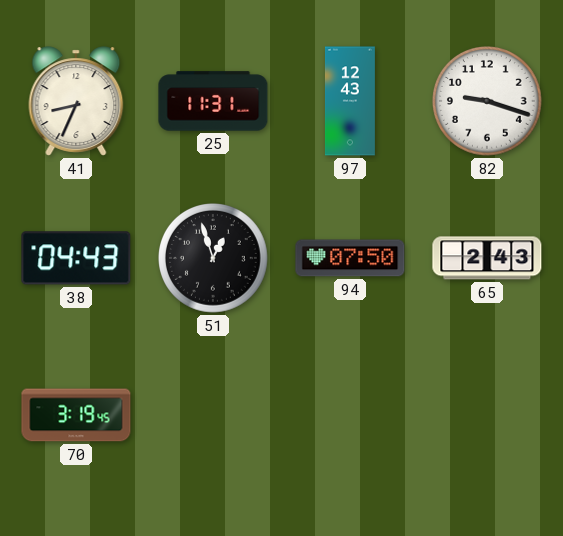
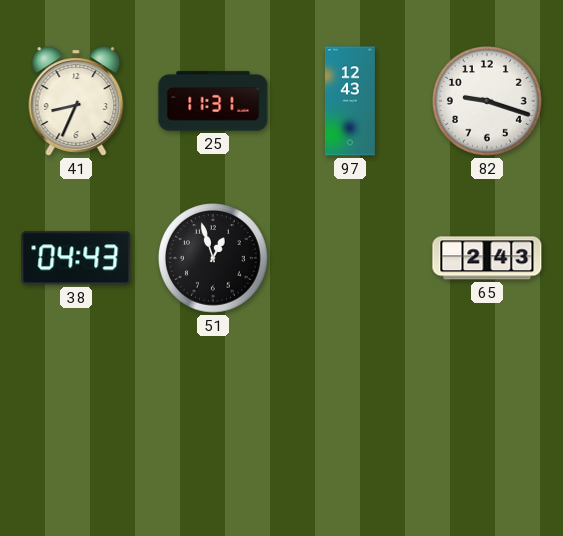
94: 07:50 -> none
70: 3:19 -> none
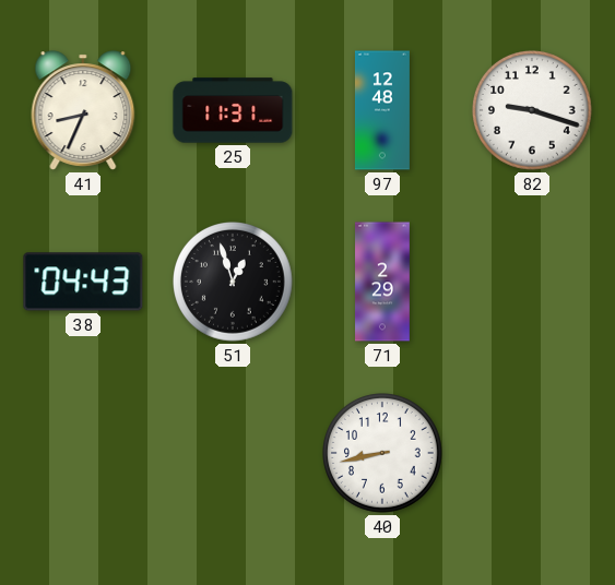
97: 12:43 -> 12:48
71: none -> 2:29
65: 2:43 -> none
40: none -> 8:43
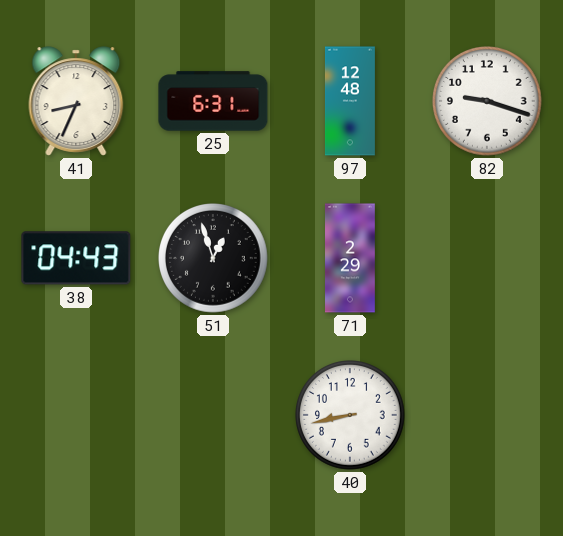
25: 11:31 -> 6:31
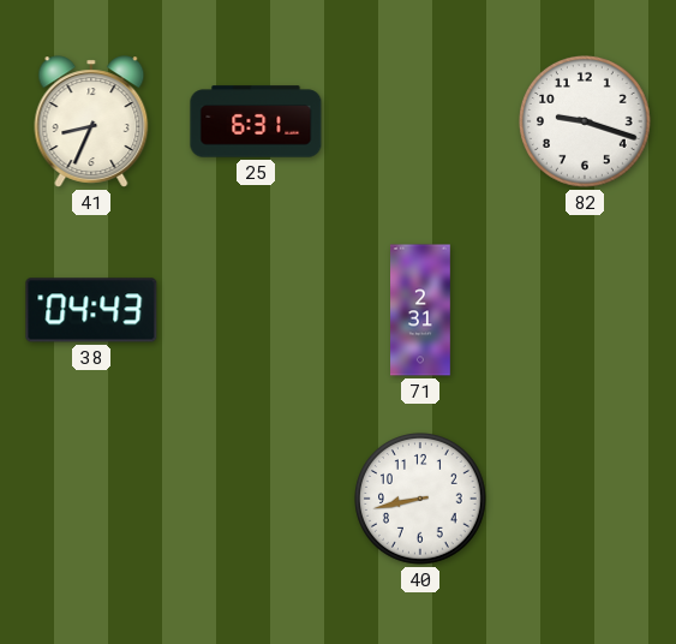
97: 12:48 -> none
51: 12:57 -> none
71: 2:29 -> 2:31
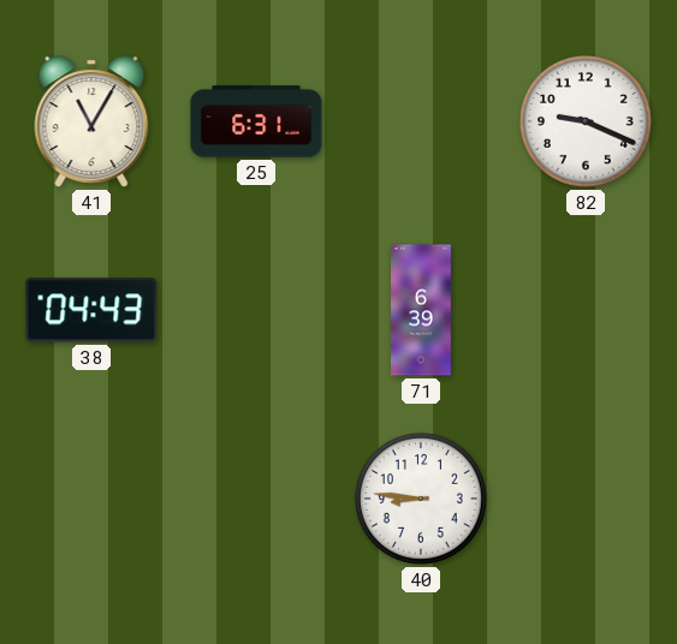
41: 8:34 -> 11:05
82: 9:18 -> 9:19
71: 2:31 -> 6:39
40: 8:43 -> 8:46
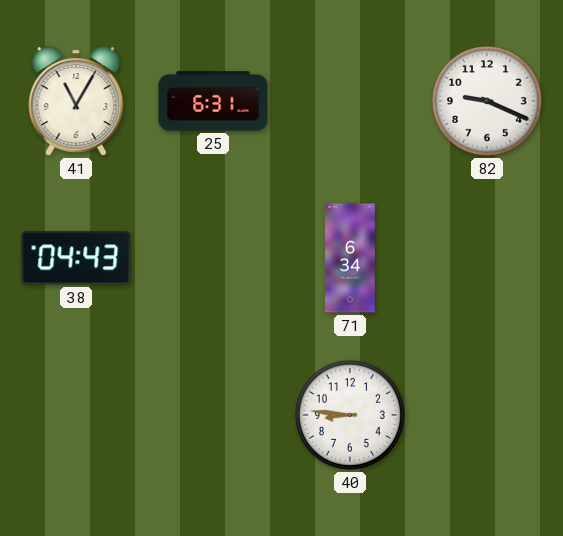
71: 6:39 -> 6:34
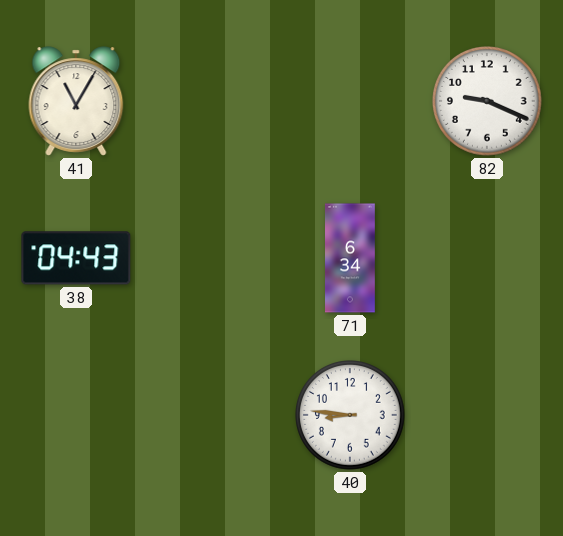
25: 6:31 -> none
